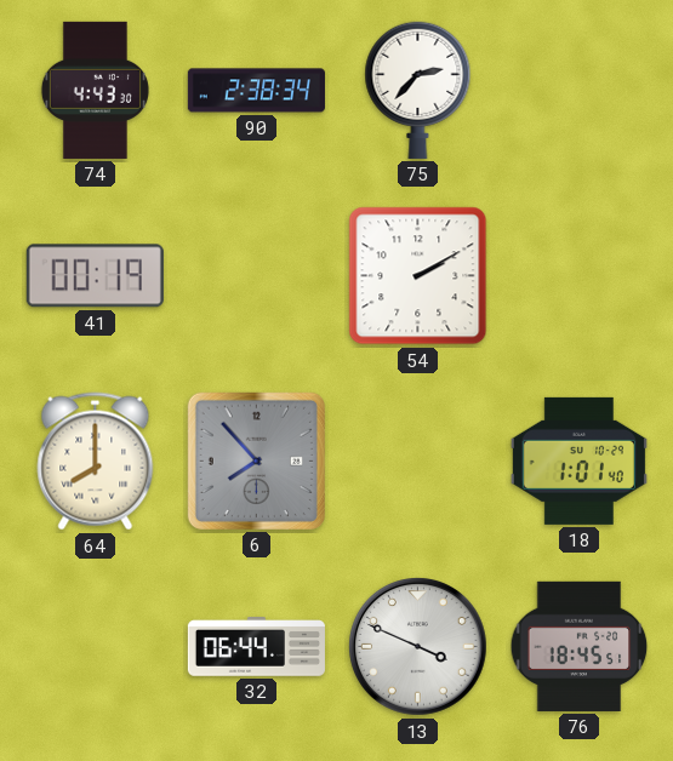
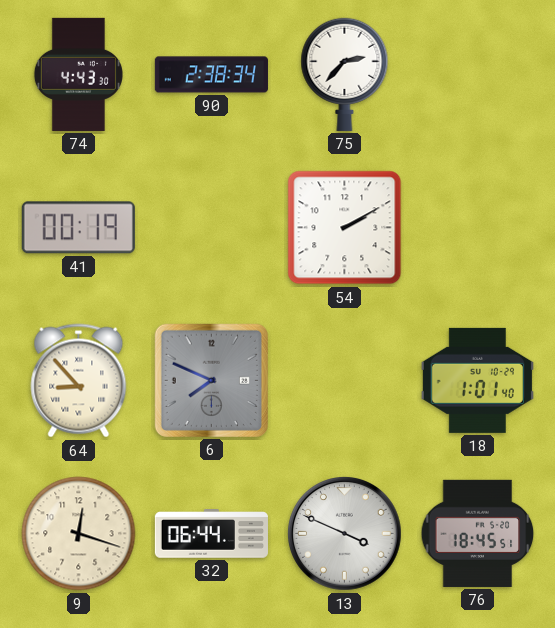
64: 8:00 -> 8:53
6: 7:53 -> 7:49
9: none -> 12:18
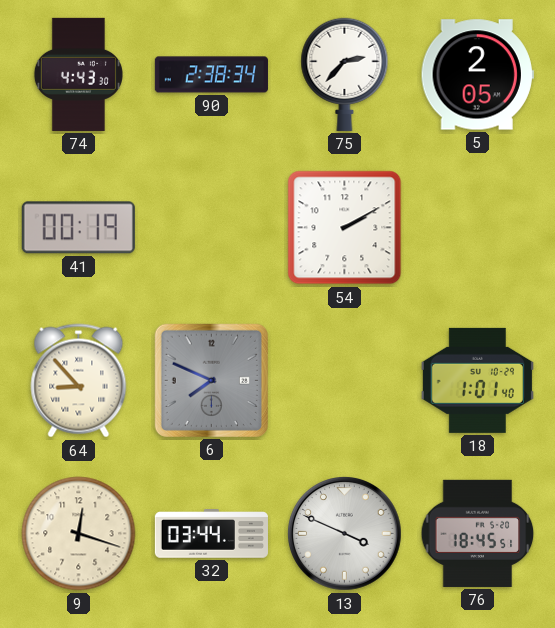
5: none -> 2:05
32: 06:44 -> 03:44
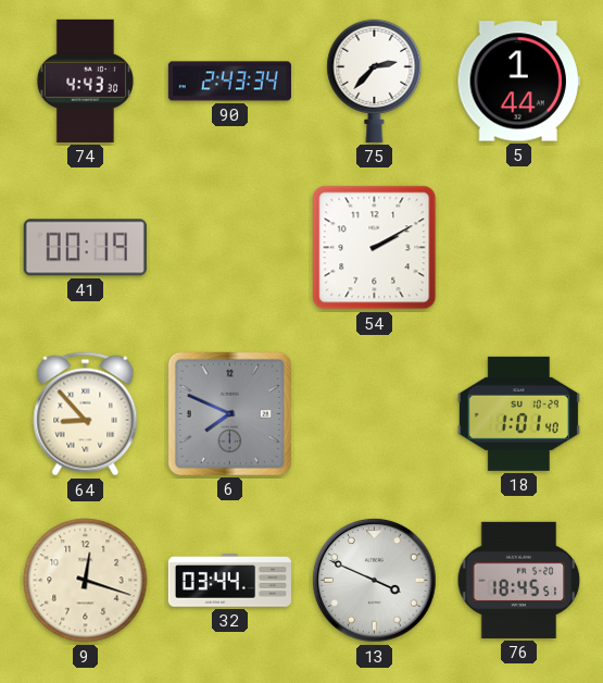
90: 2:38 -> 2:43
5: 2:05 -> 1:44
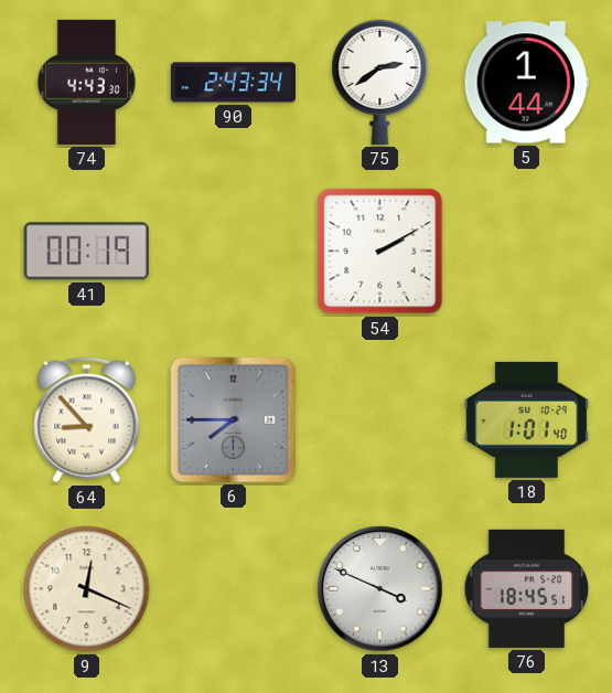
75: 2:37 -> 2:39
6: 7:49 -> 7:45
9: 12:18 -> 12:19
32: 03:44 -> none
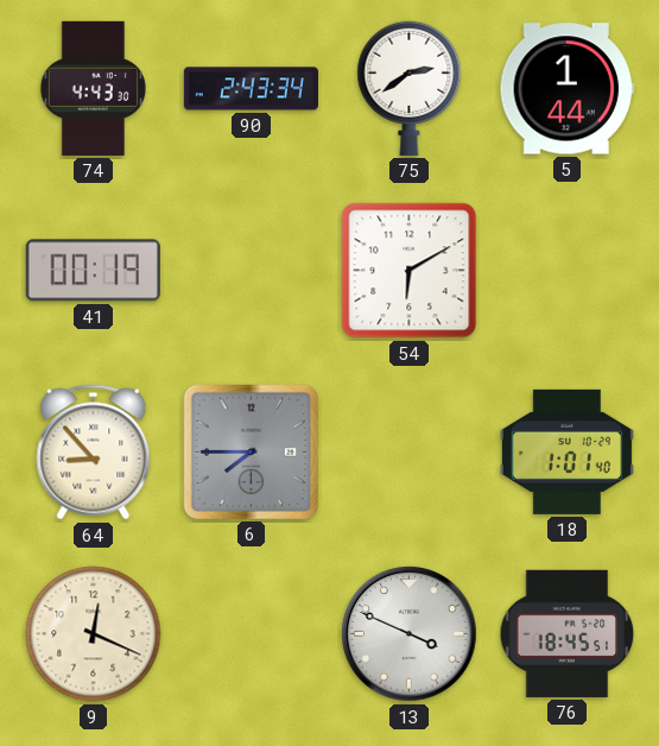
54: 2:10 -> 6:10
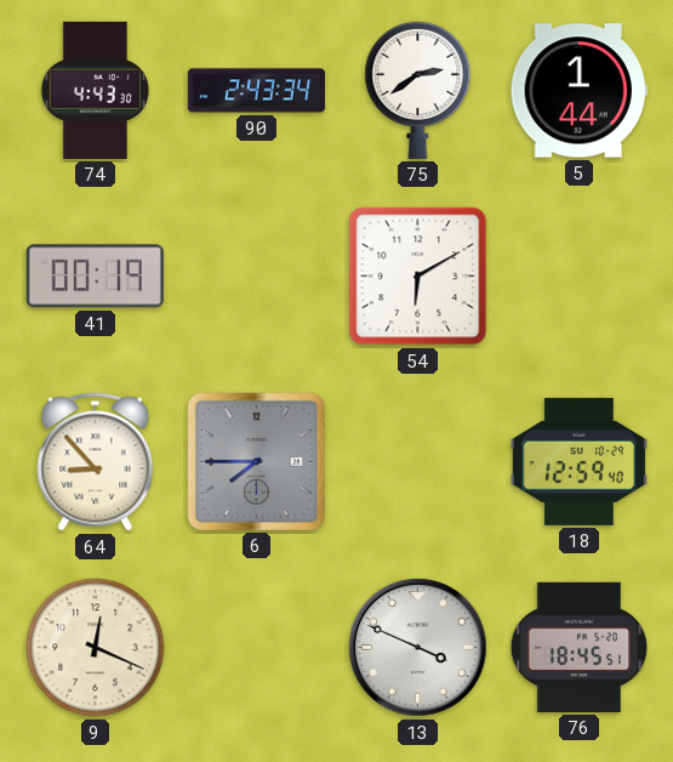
18: 1:01 -> 12:59
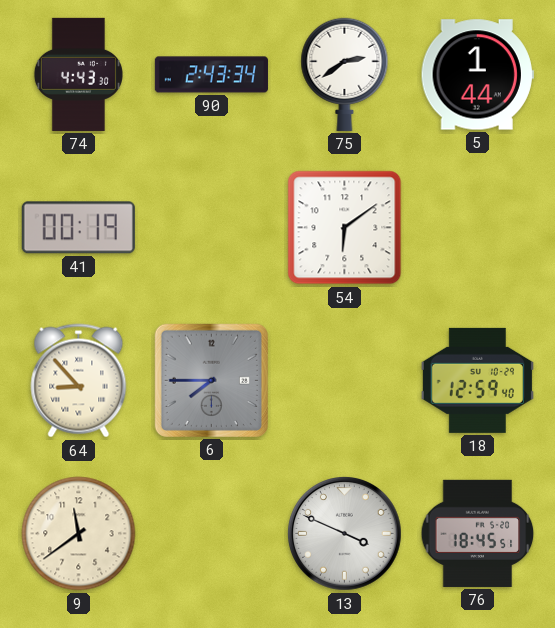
54: 6:10 -> 6:09
9: 12:19 -> 11:39
